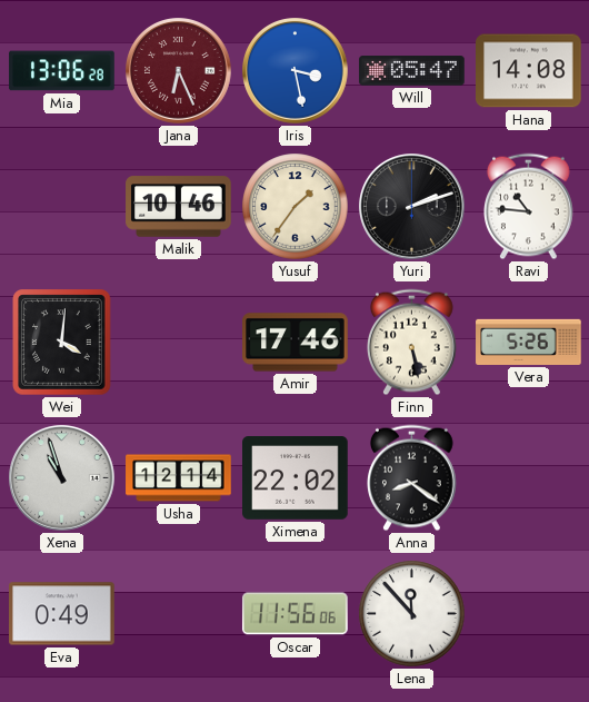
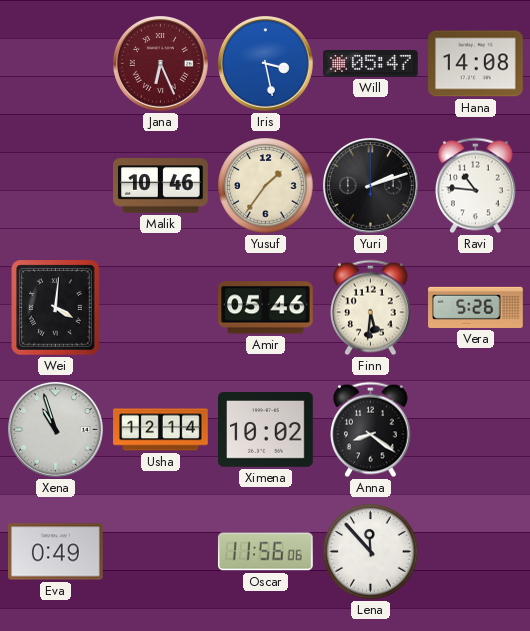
Mia: 13:06 -> none
Amir: 17:46 -> 05:46
Finn: 5:28 -> 5:31
Ximena: 22:02 -> 10:02
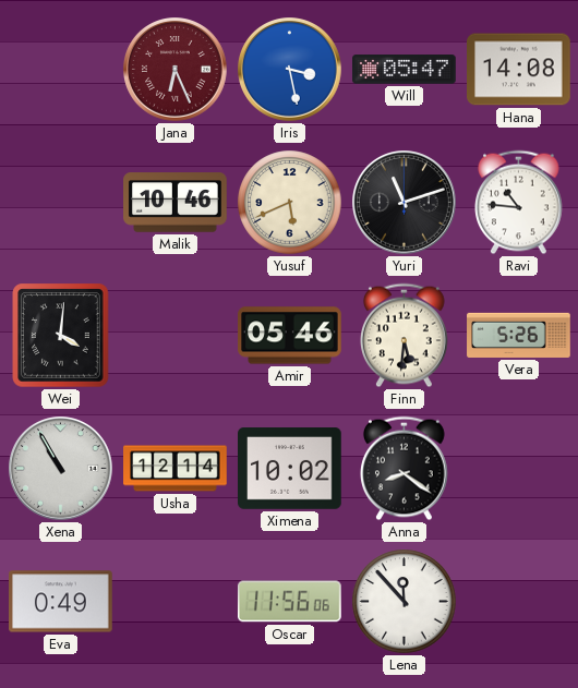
Yusuf: 1:36 -> 5:41
Yuri: 2:12 -> 11:12
Xena: 10:57 -> 10:55
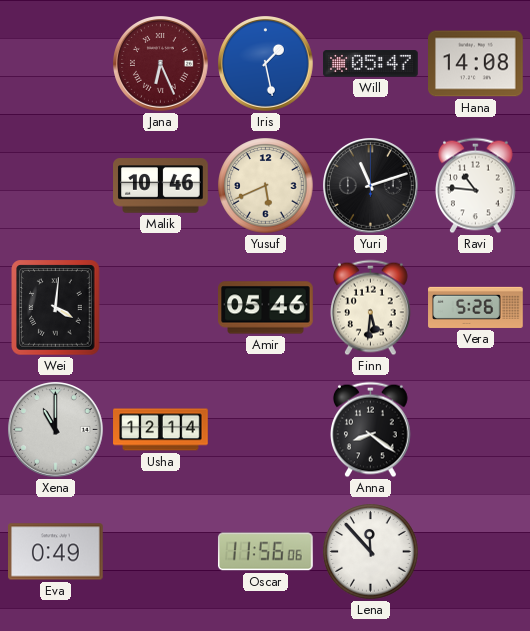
Iris: 3:28 -> 1:28
Xena: 10:55 -> 11:00
Ximena: 10:02 -> none
